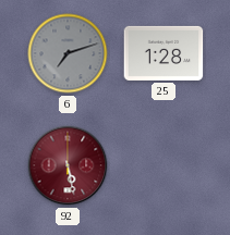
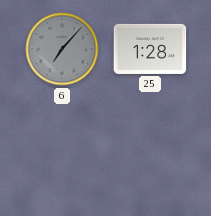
6: 7:12 -> 7:07
92: 5:28 -> none
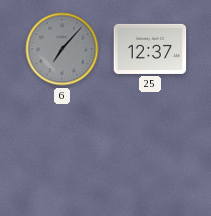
25: 1:28 -> 12:37
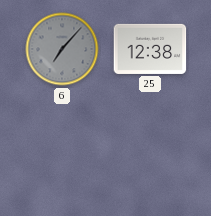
25: 12:37 -> 12:38
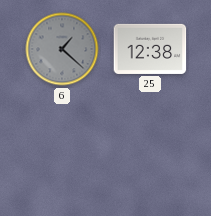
6: 7:07 -> 1:22
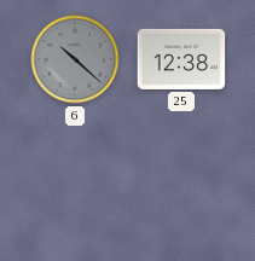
6: 1:22 -> 10:22
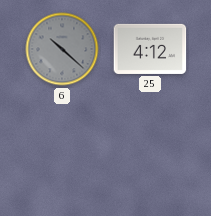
25: 12:38 -> 4:12
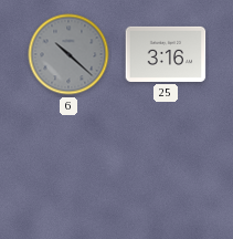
25: 4:12 -> 3:16
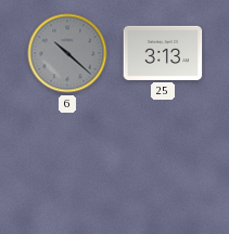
25: 3:16 -> 3:13
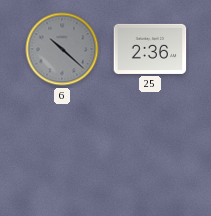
25: 3:13 -> 2:36
